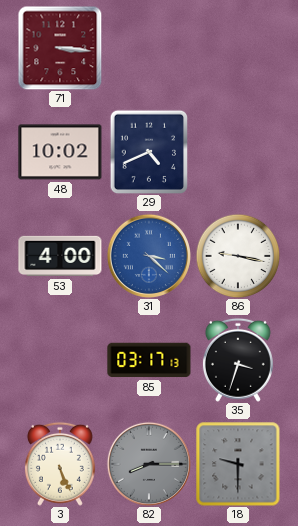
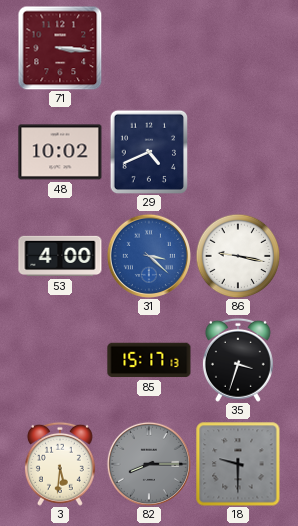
85: 03:17 -> 15:17
3: 5:26 -> 5:31
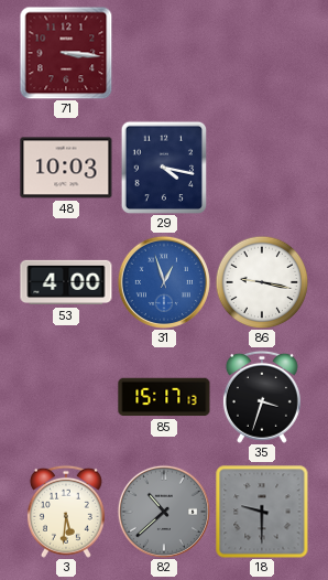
48: 10:02 -> 10:03
29: 4:41 -> 4:17
31: 3:22 -> 12:57
82: 8:15 -> 10:38
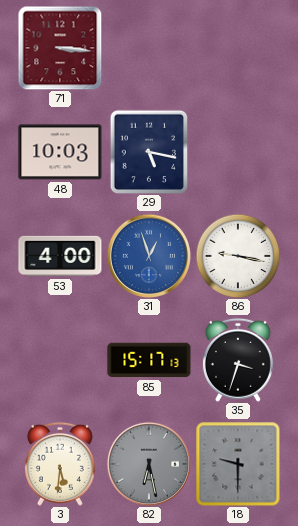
29: 4:17 -> 5:17
82: 10:38 -> 6:28
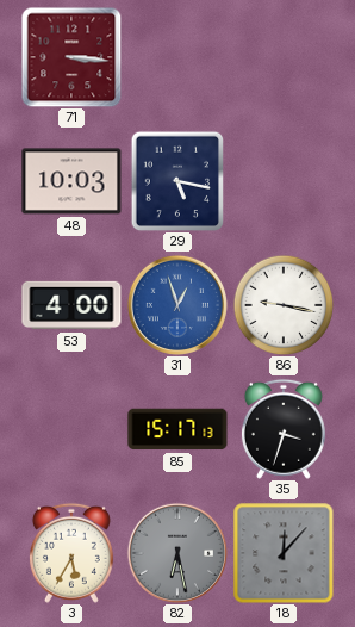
3: 5:31 -> 5:35
18: 9:30 -> 12:07
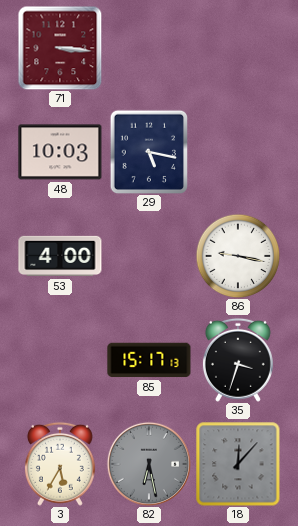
31: 12:57 -> none
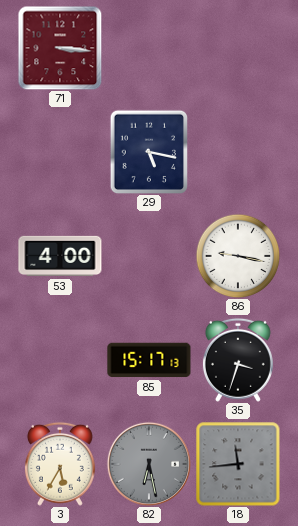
48: 10:03 -> none
18: 12:07 -> 11:44
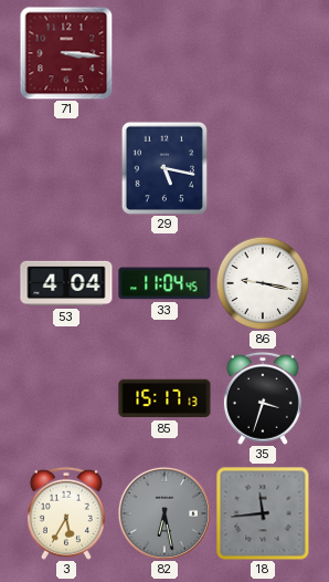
53: 4:00 -> 4:04
33: none -> 11:04
